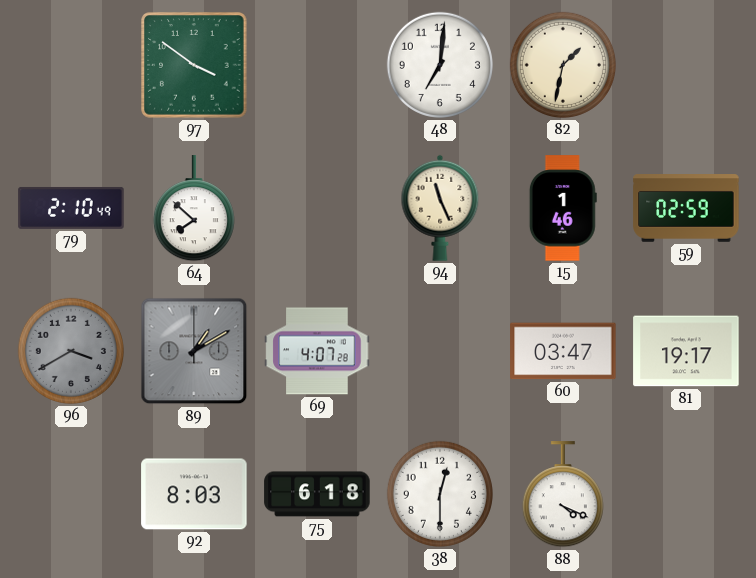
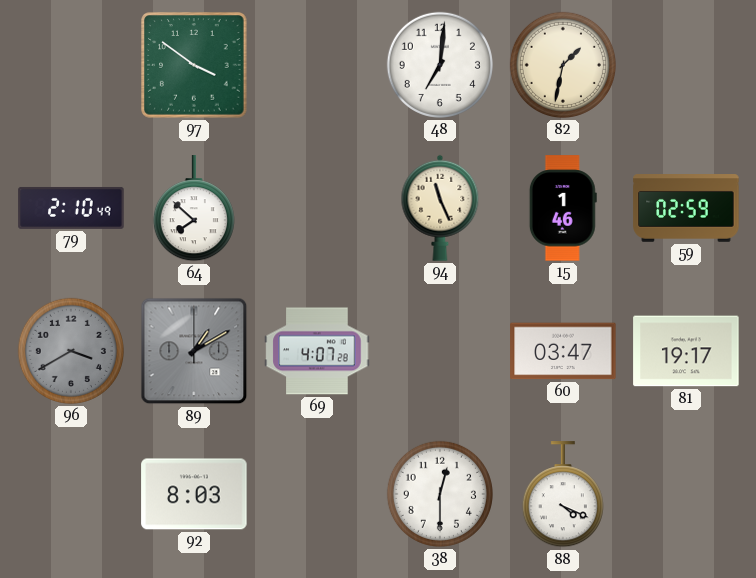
75: 6:18 -> none
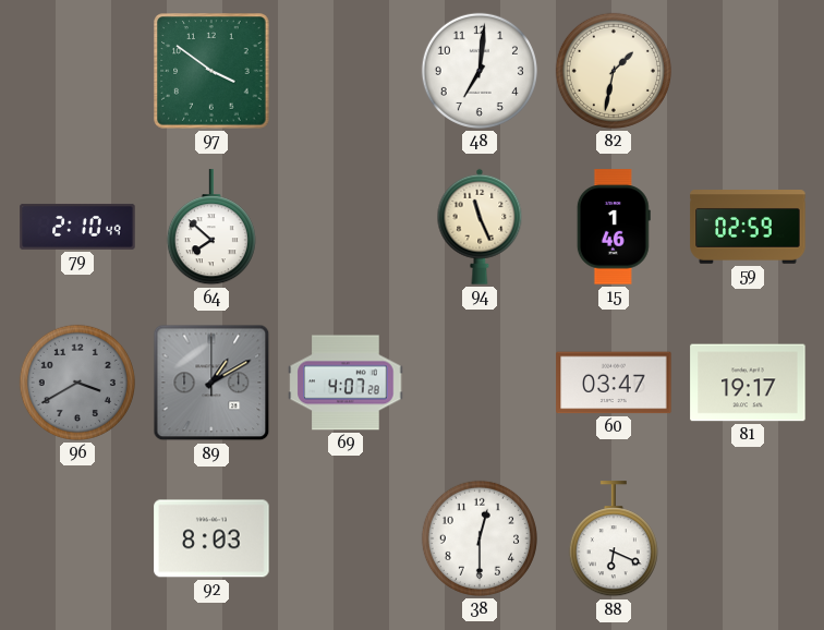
88: 4:19 -> 6:19
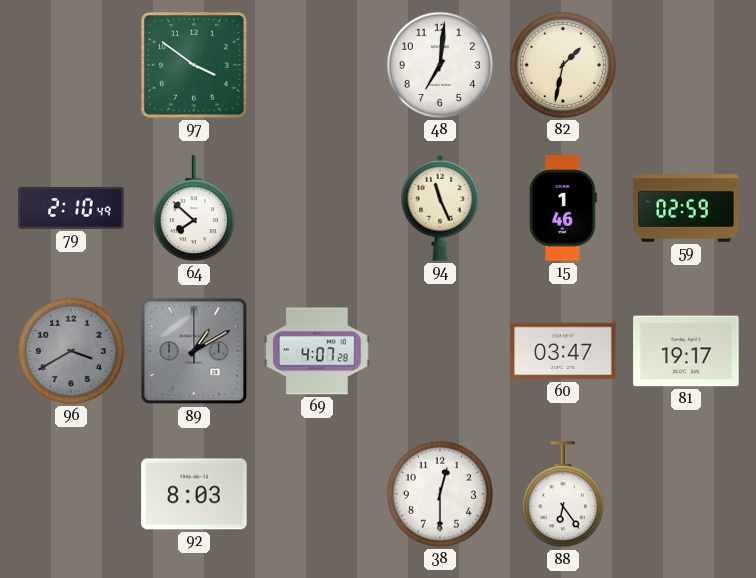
88: 6:19 -> 6:24
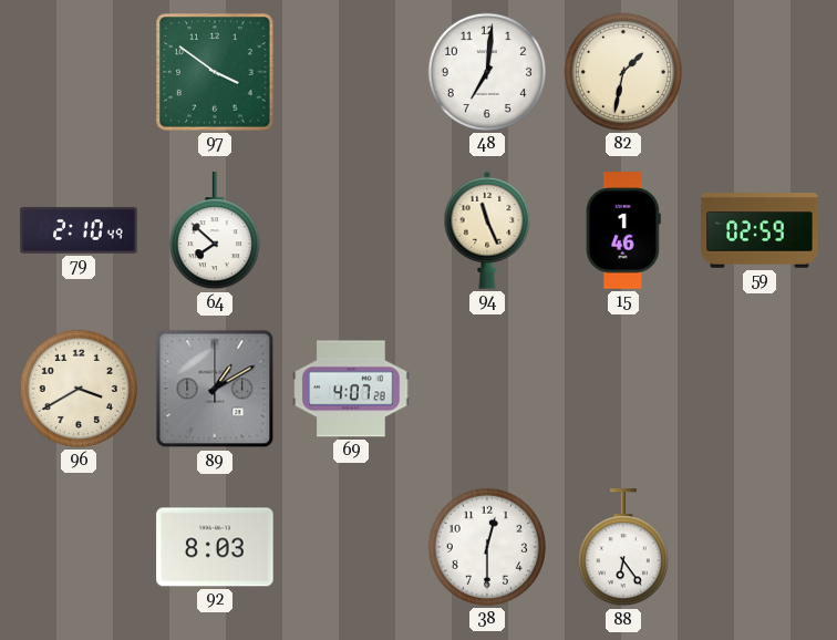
96 dial: grey -> cream
60: 03:47 -> none
81: 19:17 -> none
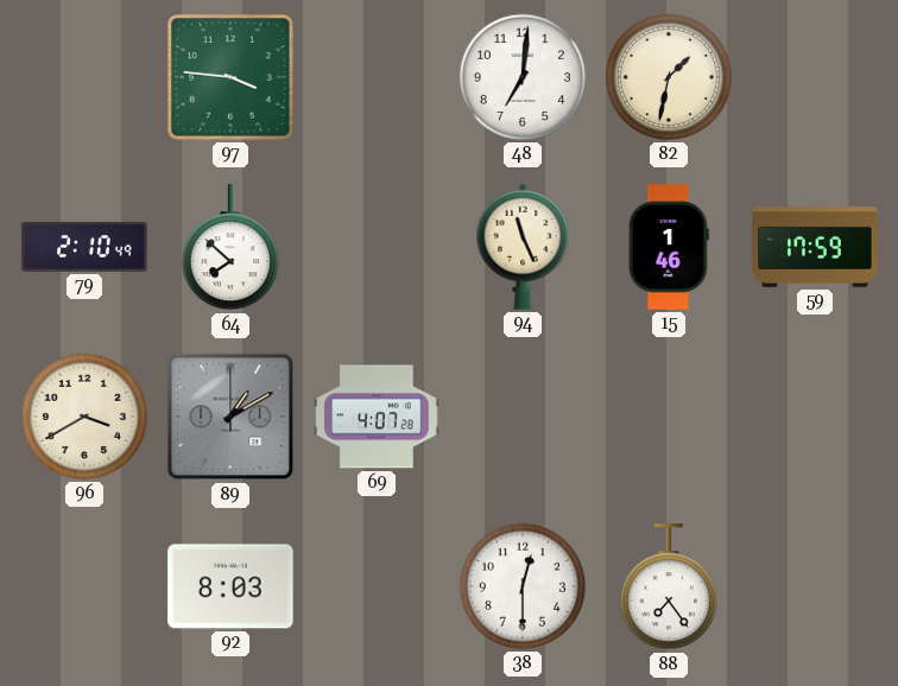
97: 3:51 -> 3:46
59: 02:59 -> 17:59
88: 6:24 -> 7:24
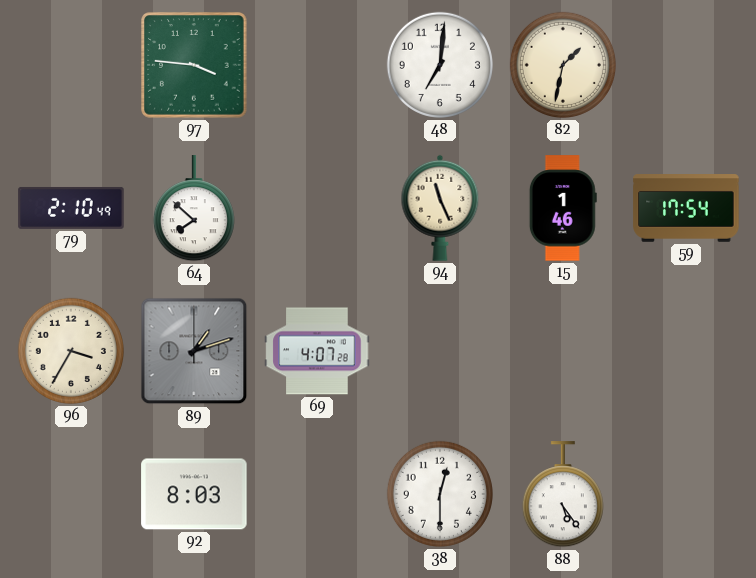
59: 17:59 -> 17:54
96: 3:40 -> 3:35
89: 1:10 -> 1:12
88: 7:24 -> 5:24
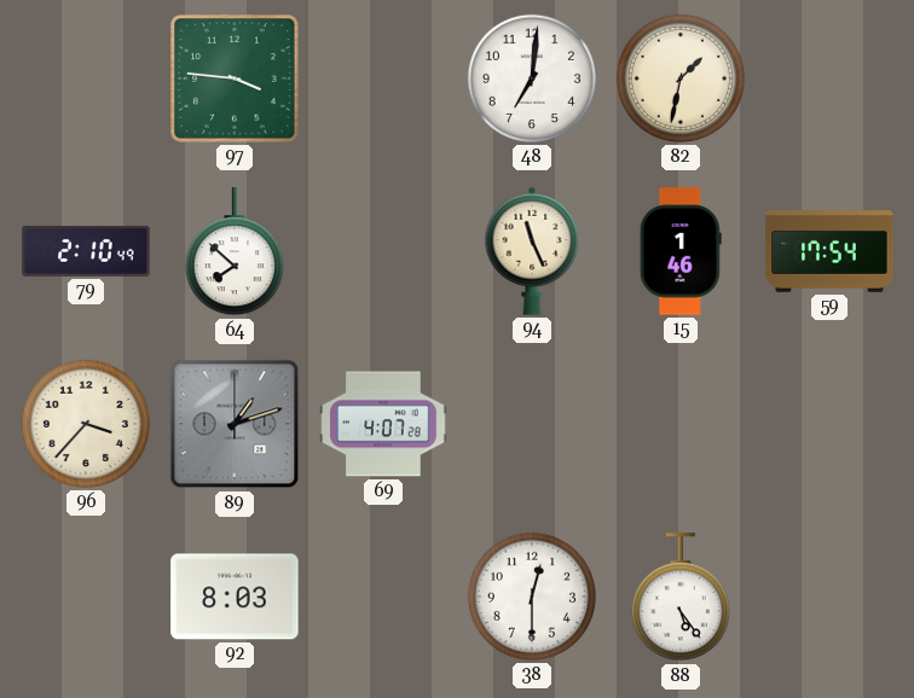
96: 3:35 -> 3:37
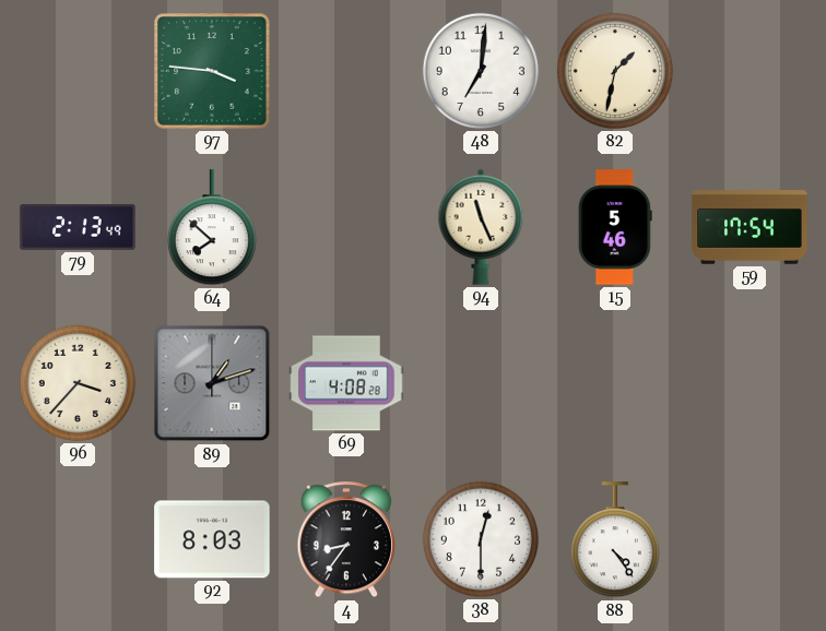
79: 2:10 -> 2:13
15: 1:46 -> 5:46
69: 4:07 -> 4:08
4: none -> 8:36
88: 5:24 -> 4:24
